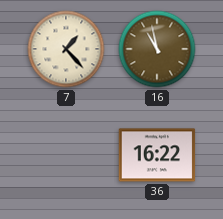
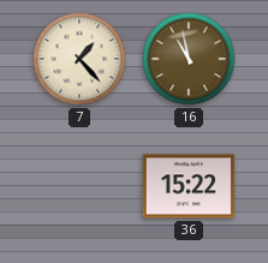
36: 16:22 -> 15:22
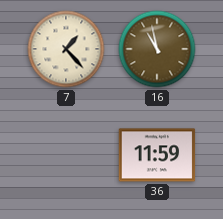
36: 15:22 -> 11:59
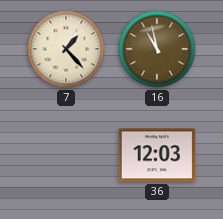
36: 11:59 -> 12:03
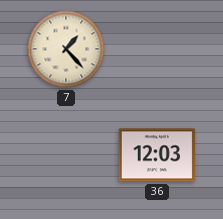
16: 10:58 -> none
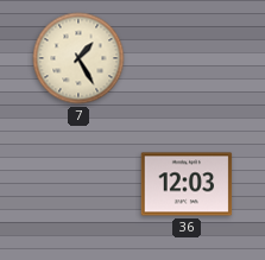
7: 1:23 -> 1:25
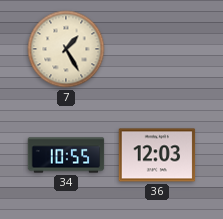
34: none -> 10:55
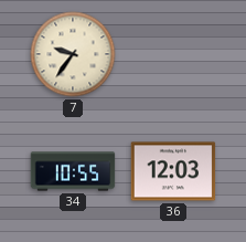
7: 1:25 -> 9:36
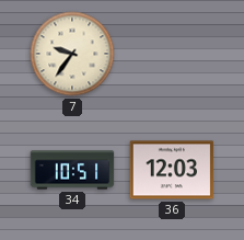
34: 10:55 -> 10:51
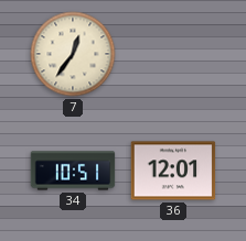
7: 9:36 -> 12:36
36: 12:03 -> 12:01
